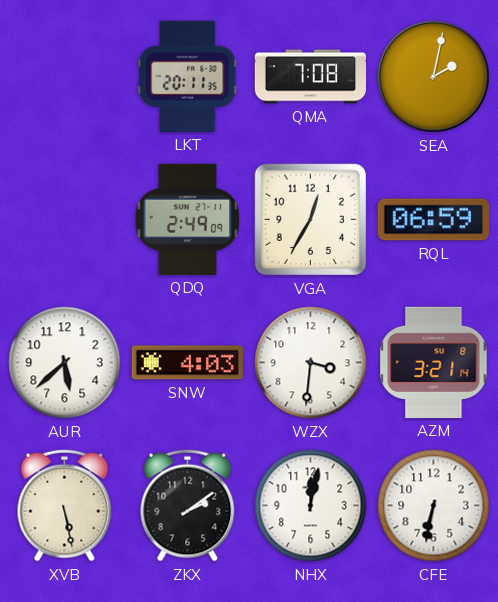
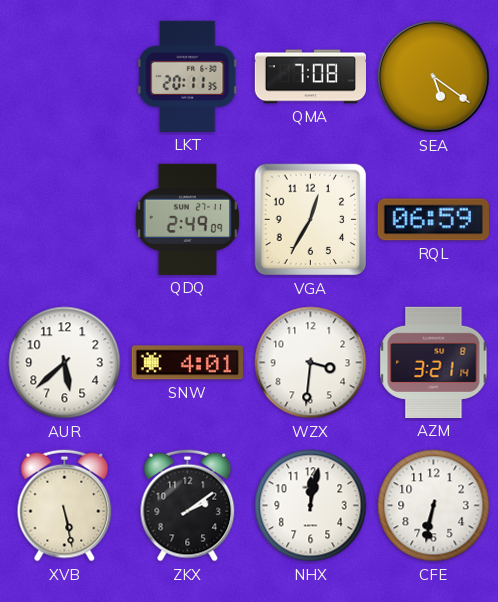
SEA: 2:02 -> 5:21
SNW: 4:03 -> 4:01
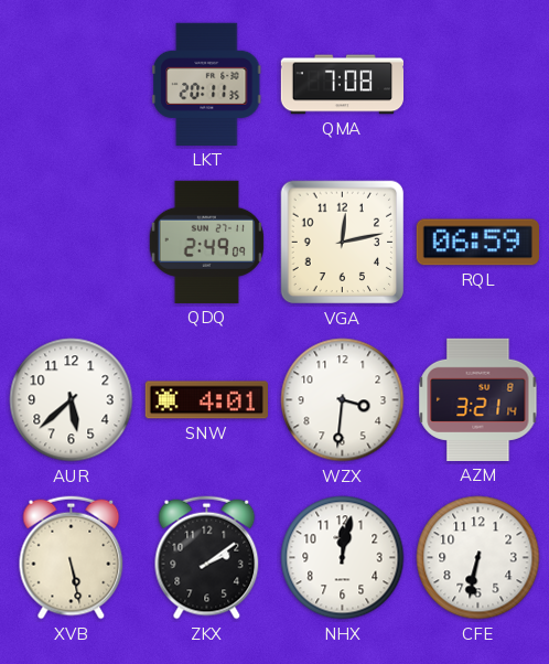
SEA: 5:21 -> none
VGA: 12:35 -> 12:13
